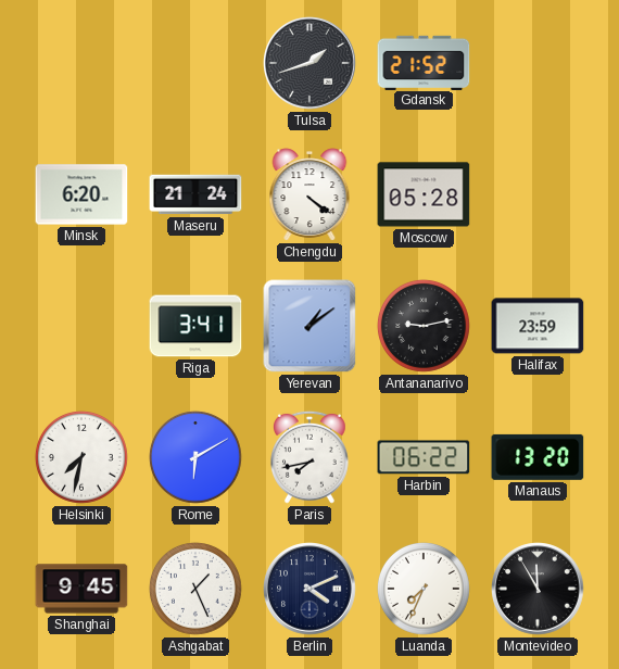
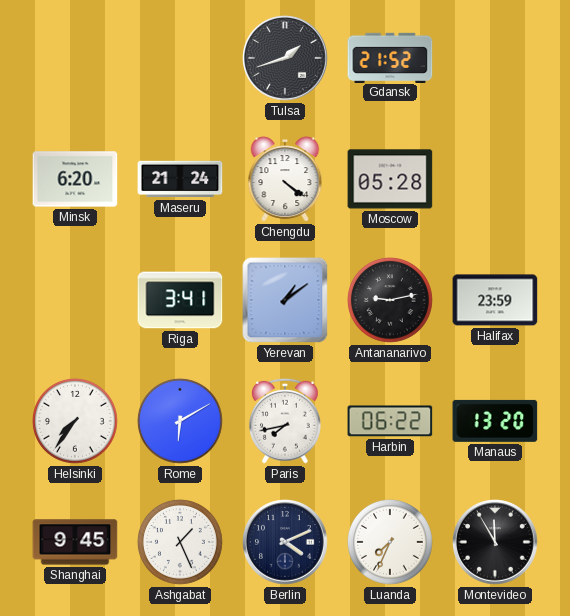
Helsinki: 7:32 -> 7:36
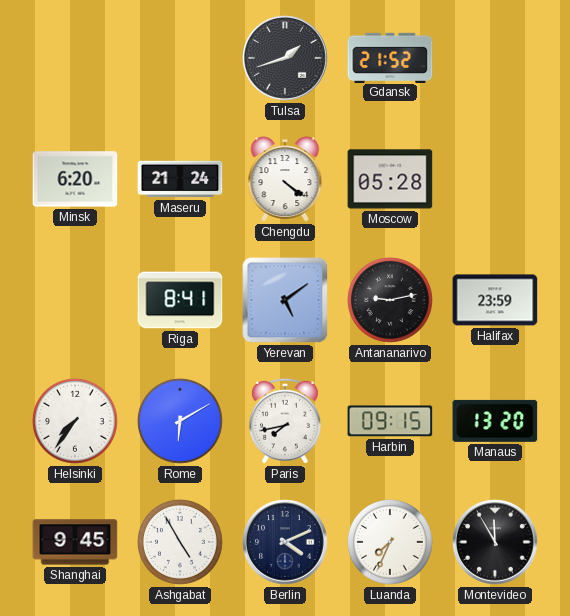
Riga: 3:41 -> 8:41
Yerevan: 1:09 -> 5:09
Harbin: 06:22 -> 09:15
Ashgabat: 1:26 -> 4:55
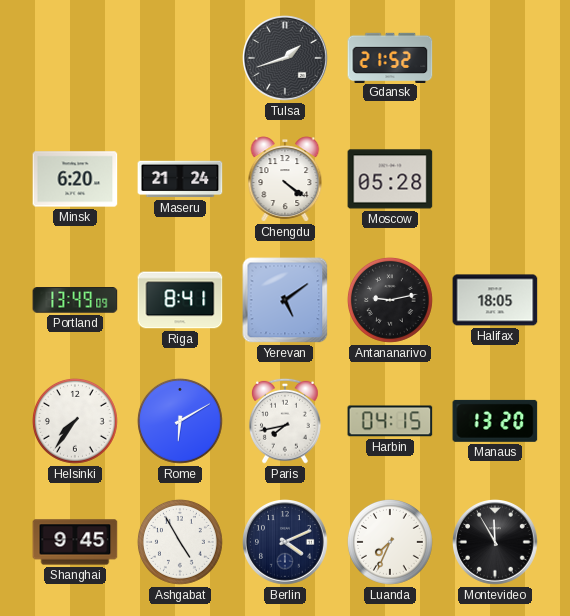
Portland: none -> 13:49
Halifax: 23:59 -> 18:05
Harbin: 09:15 -> 04:15
